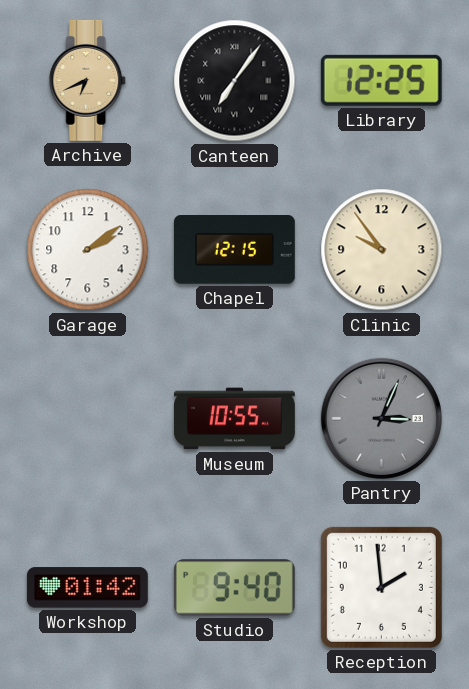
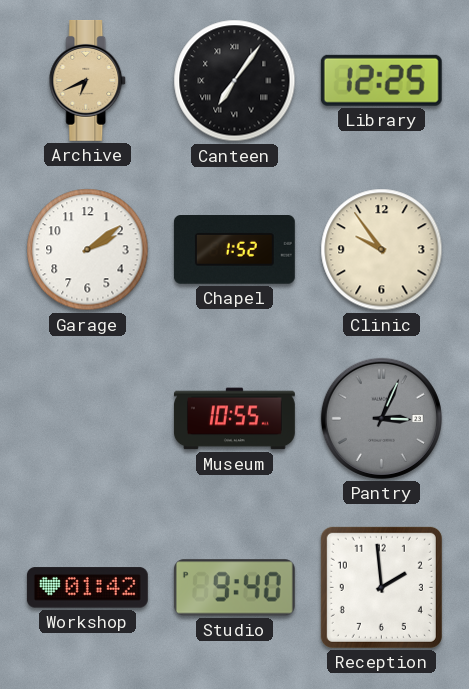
Chapel: 12:15 -> 1:52
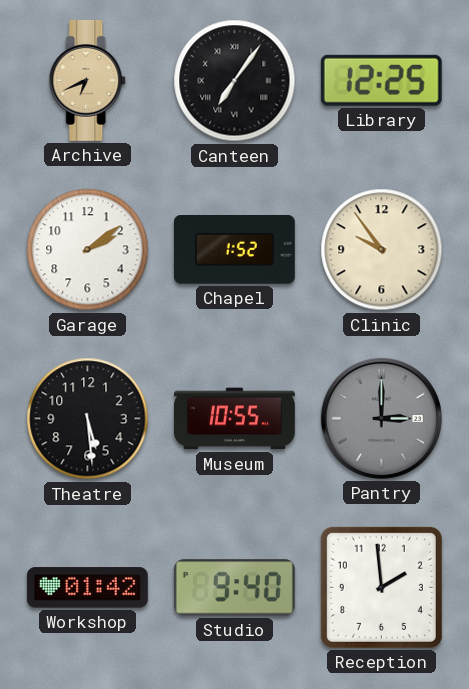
Theatre: none -> 5:29
Pantry: 3:04 -> 3:00
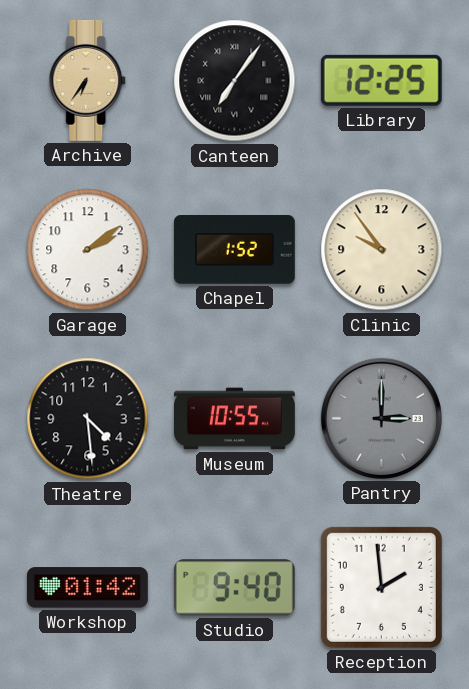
Archive: 6:41 -> 6:36
Theatre: 5:29 -> 4:29
